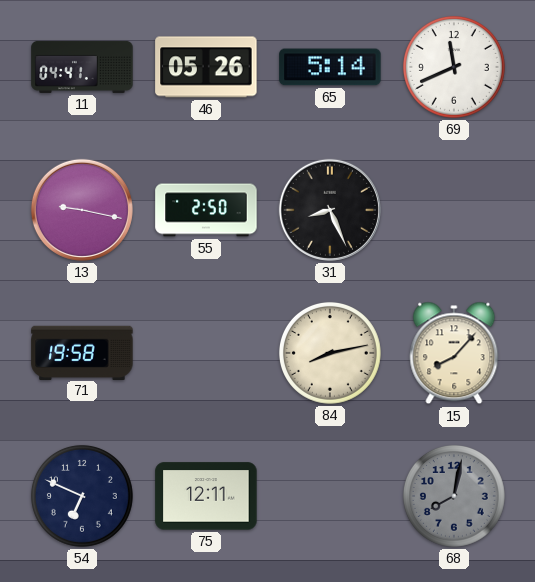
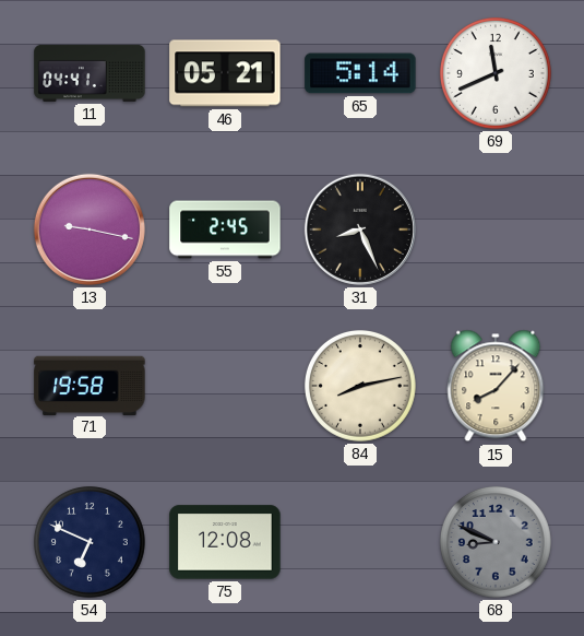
46: 05:26 -> 05:21
55: 2:50 -> 2:45
75: 12:11 -> 12:08
68: 8:02 -> 8:49
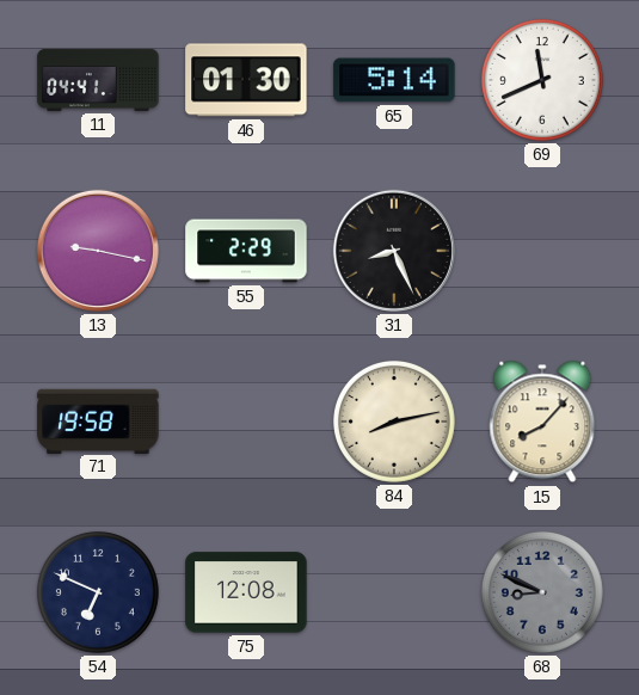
46: 05:21 -> 01:30
55: 2:45 -> 2:29
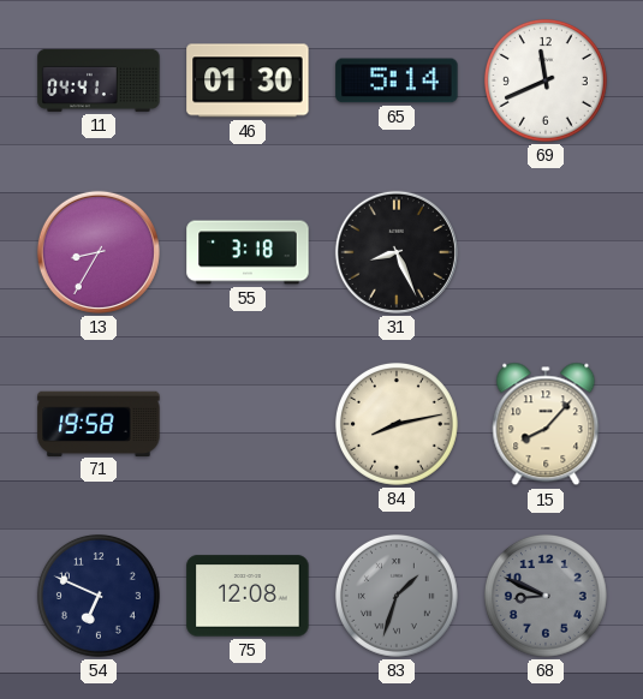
13: 9:17 -> 8:35
55: 2:29 -> 3:18
83: none -> 1:33
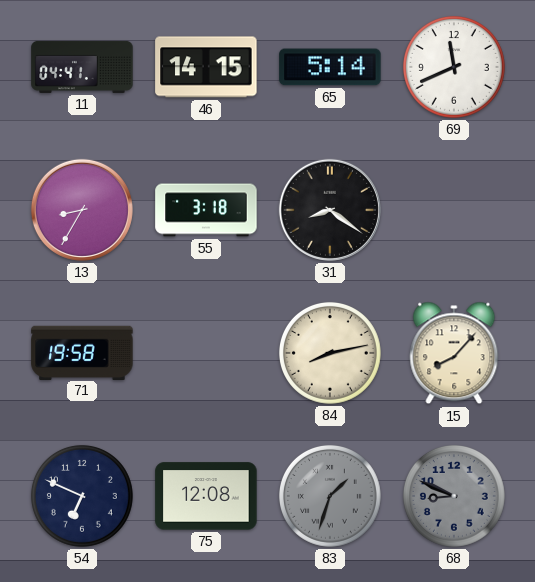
46: 01:30 -> 14:15
31: 8:26 -> 8:21
